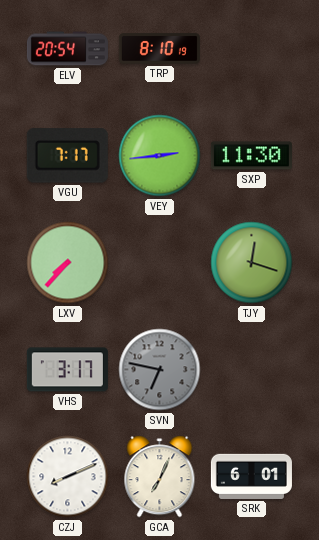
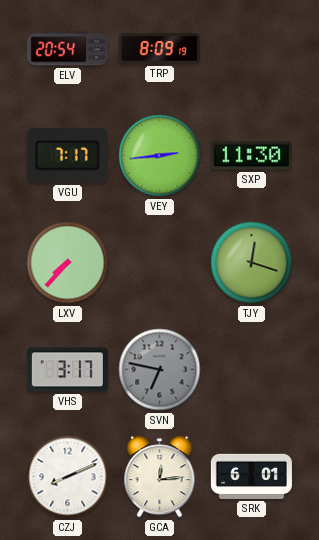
TRP: 8:10 -> 8:09
GCA: 7:04 -> 12:14
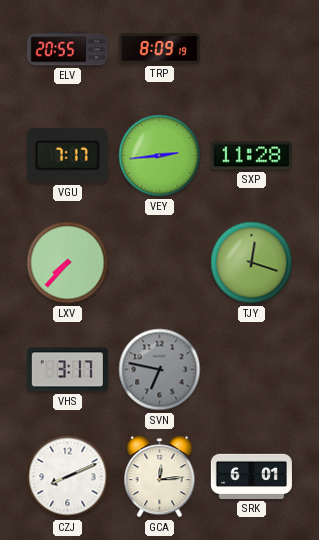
ELV: 20:54 -> 20:55
SXP: 11:30 -> 11:28
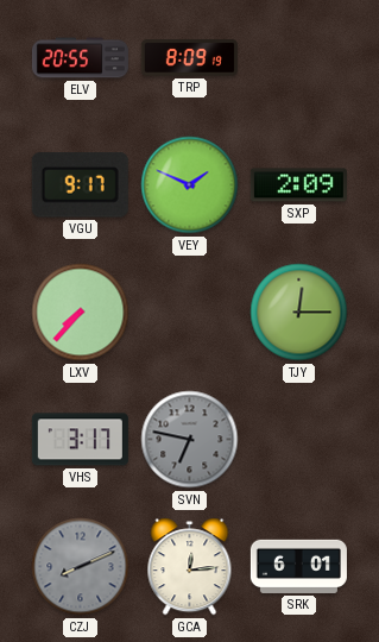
VGU: 7:17 -> 9:17
VEY: 2:44 -> 1:49
SXP: 11:28 -> 2:09
TJY: 12:18 -> 12:15
CZJ dial: white -> grey
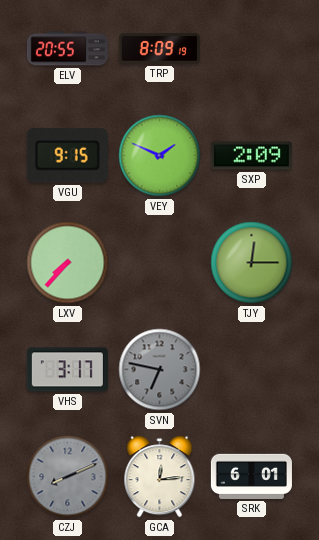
VGU: 9:17 -> 9:15
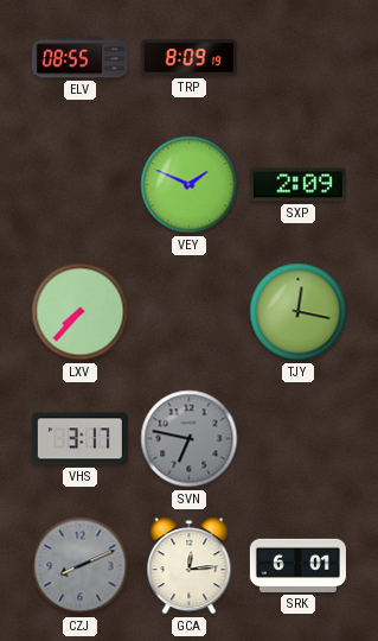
ELV: 20:55 -> 08:55
VGU: 9:15 -> none
TJY: 12:15 -> 12:17
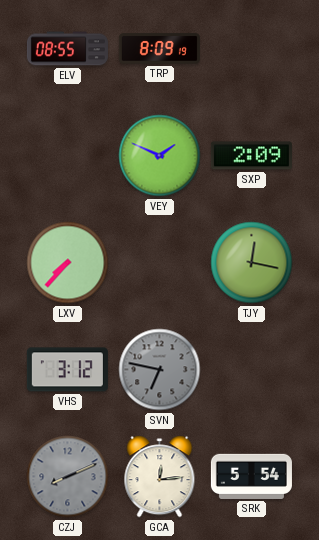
VHS: 3:17 -> 3:12
SRK: 6:01 -> 5:54
